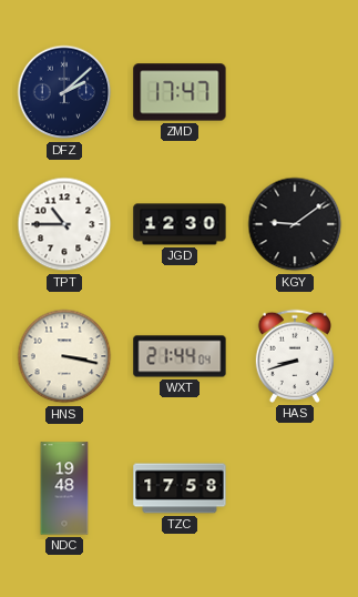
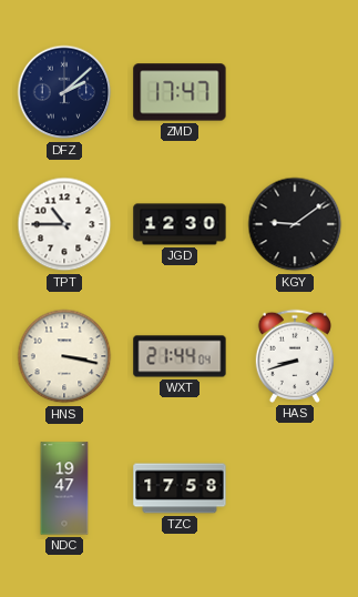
NDC: 19:48 -> 19:47
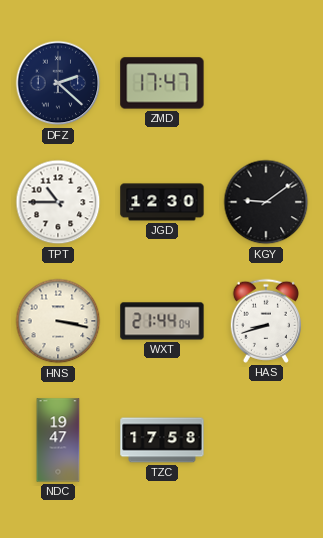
DFZ: 2:08 -> 2:22
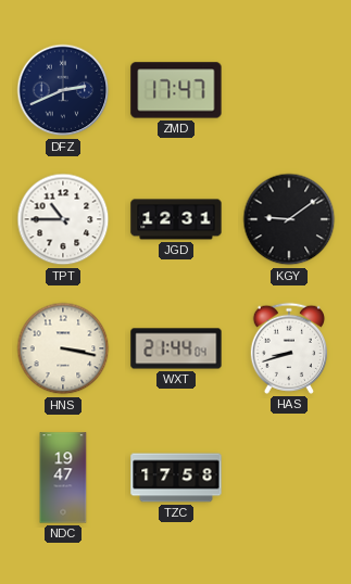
DFZ: 2:22 -> 2:41
JGD: 12:30 -> 12:31
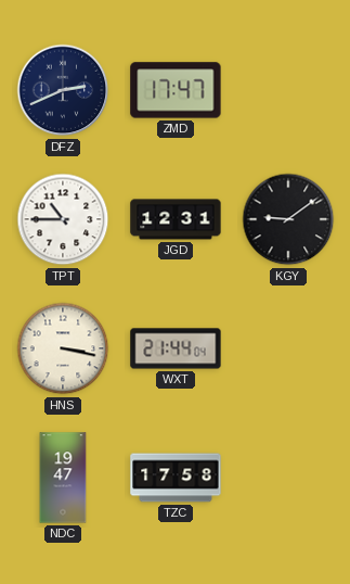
HAS: 8:42 -> none
